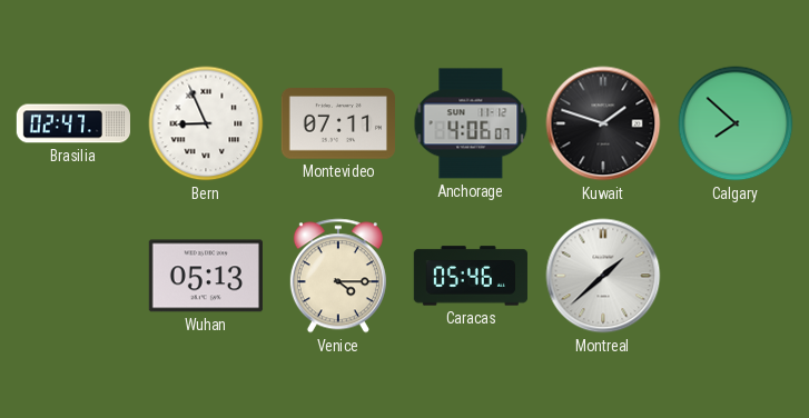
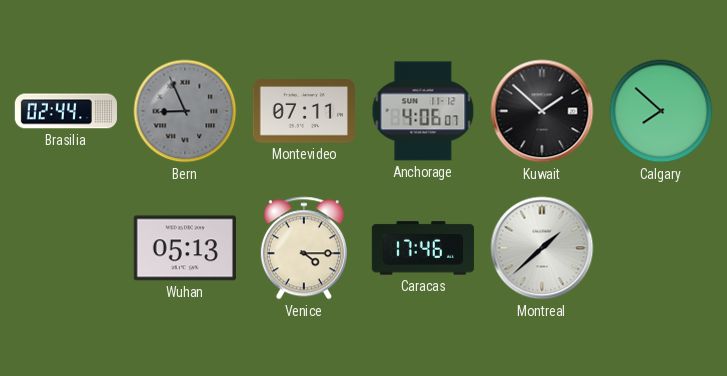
Brasilia: 02:47 -> 02:44
Bern dial: white -> grey
Kuwait: 1:48 -> 1:52
Caracas: 05:46 -> 17:46
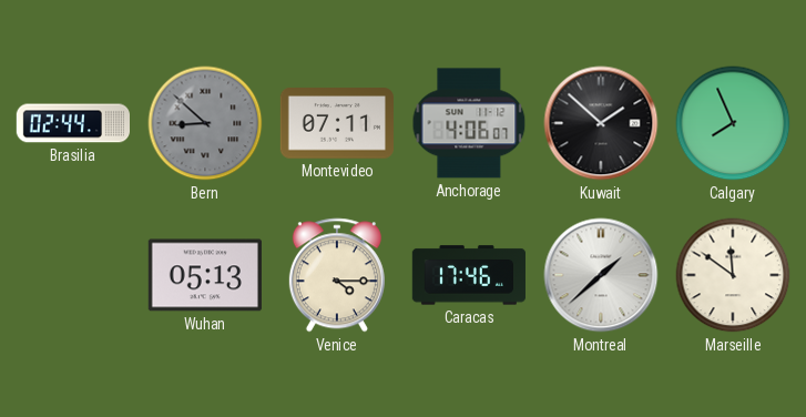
Bern: 8:56 -> 8:52
Calgary: 7:52 -> 7:56
Marseille: none -> 11:51
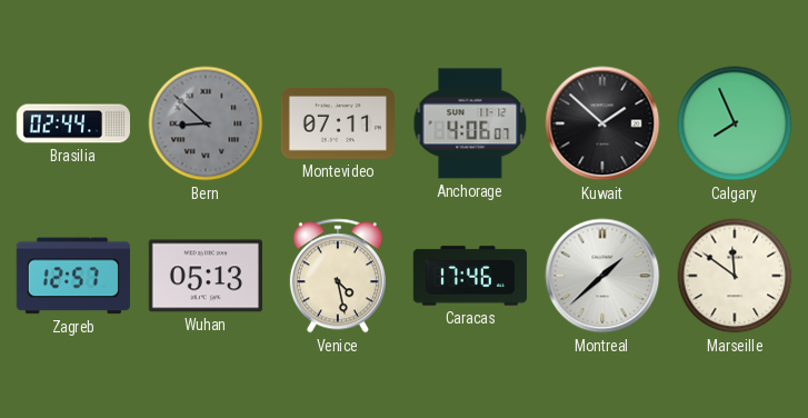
Zagreb: none -> 12:57
Venice: 4:15 -> 4:28
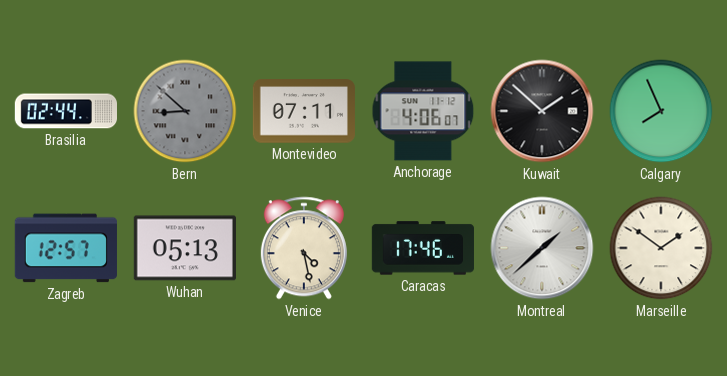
Marseille: 11:51 -> 1:51
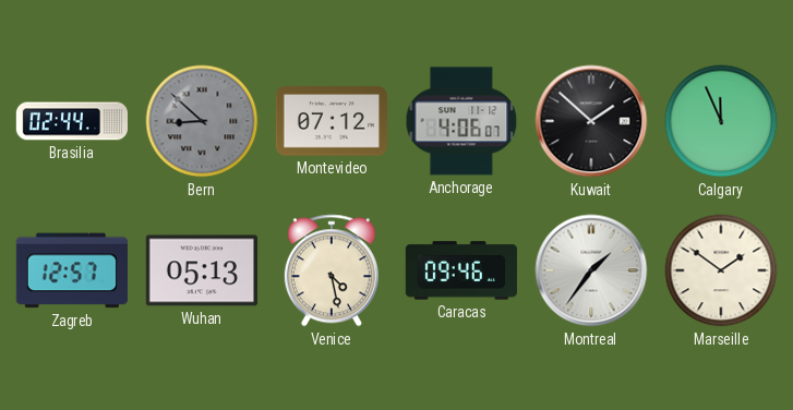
Montevideo: 07:11 -> 07:12
Calgary: 7:56 -> 11:56
Caracas: 17:46 -> 09:46
Montreal: 1:38 -> 1:36
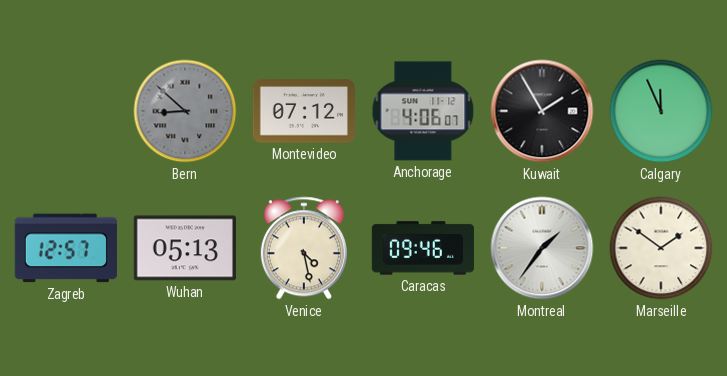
Brasilia: 02:44 -> none
Kuwait: 1:52 -> 1:55
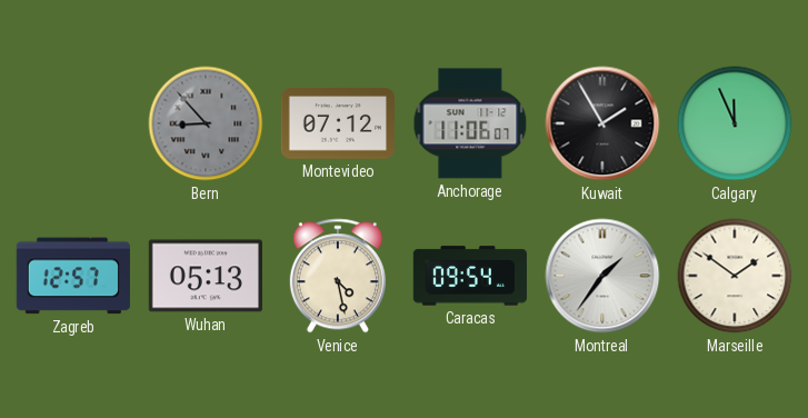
Bern: 8:52 -> 8:53
Anchorage: 4:06 -> 11:06
Caracas: 09:46 -> 09:54
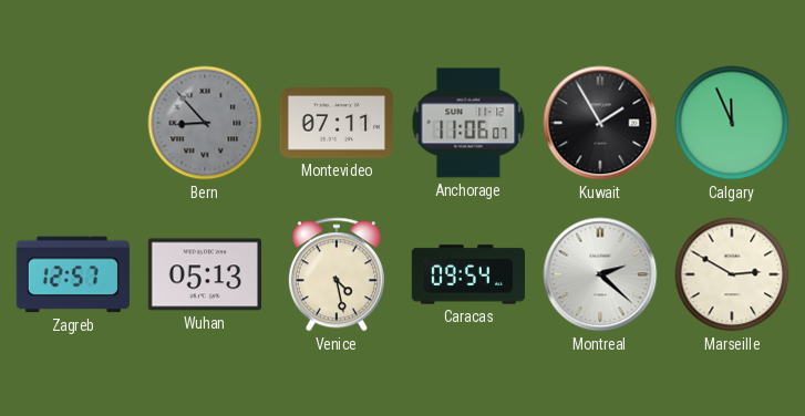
Montevideo: 07:12 -> 07:11
Montreal: 1:36 -> 2:22
Marseille: 1:51 -> 2:50
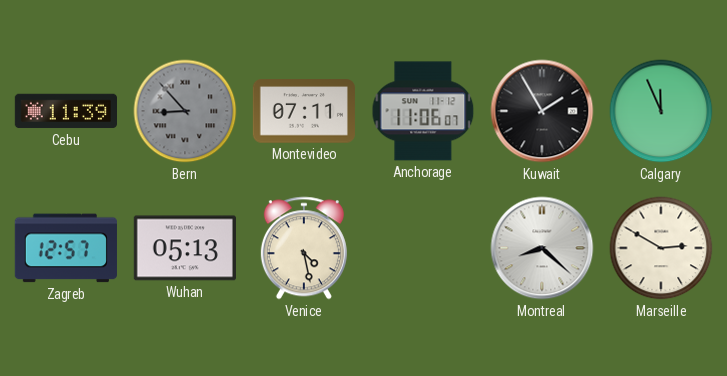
Cebu: none -> 11:39
Caracas: 09:54 -> none
Montreal: 2:22 -> 8:22
